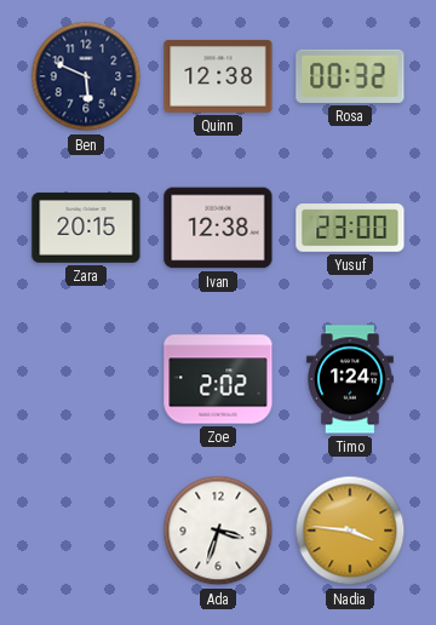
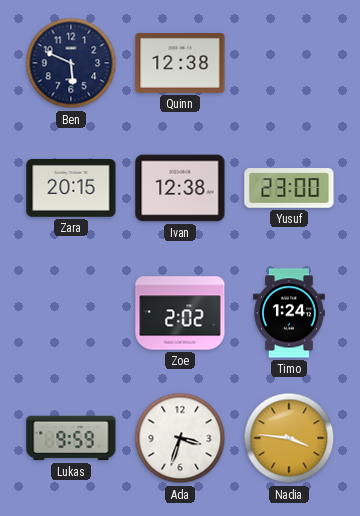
Rosa: 00:32 -> none
Lukas: none -> 9:59
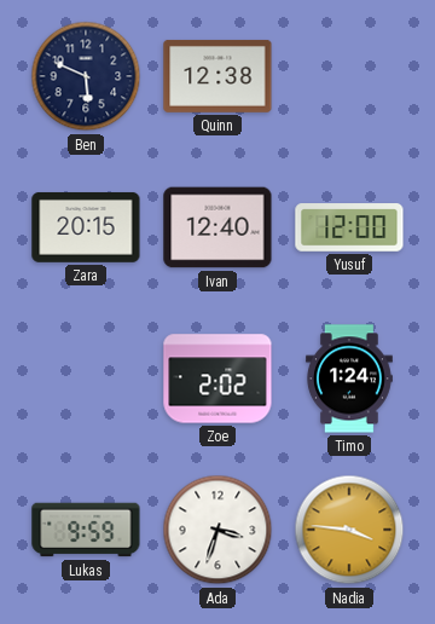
Ivan: 12:38 -> 12:40
Yusuf: 23:00 -> 12:00
